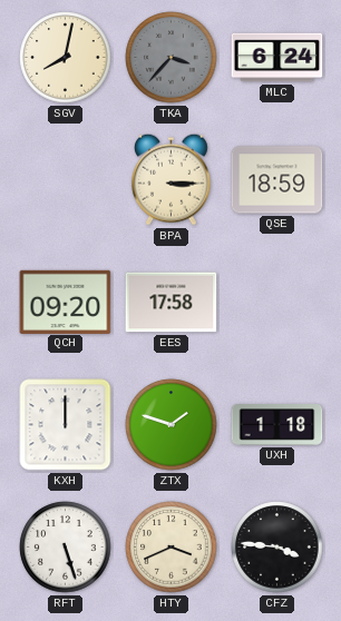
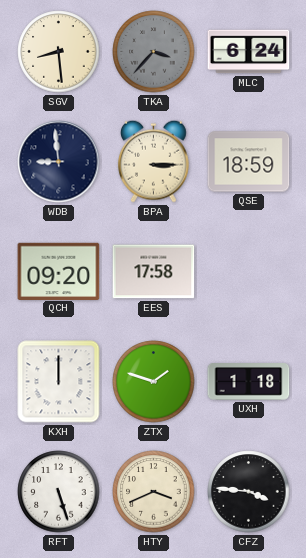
SGV: 8:02 -> 8:29
WDB: none -> 8:59
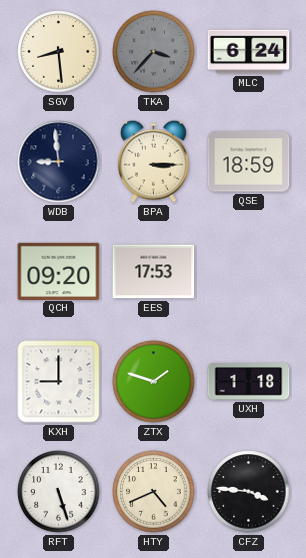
EES: 17:58 -> 17:53
KXH: 12:00 -> 9:00
HTY: 3:41 -> 4:41
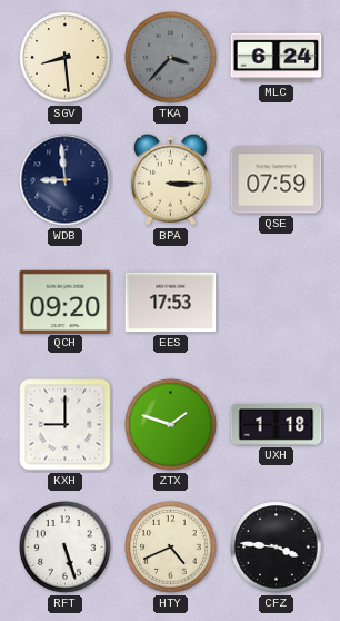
QSE: 18:59 -> 07:59
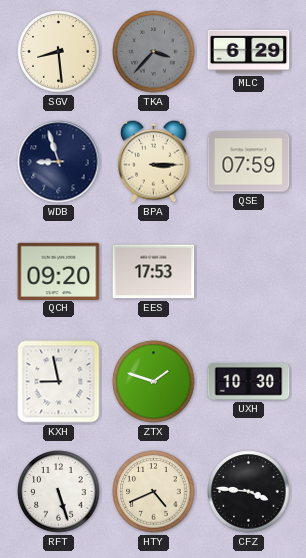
MLC: 6:24 -> 6:29
WDB: 8:59 -> 8:57
KXH: 9:00 -> 8:58
UXH: 1:18 -> 10:30
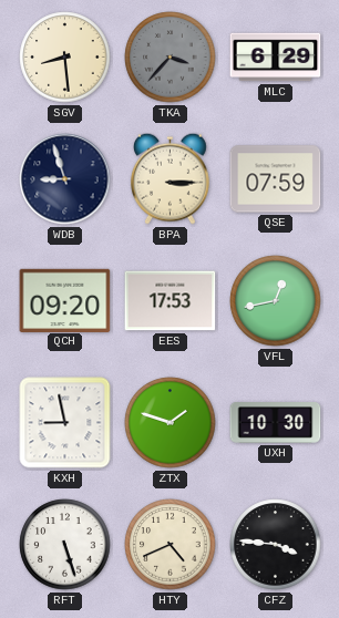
VFL: none -> 12:43
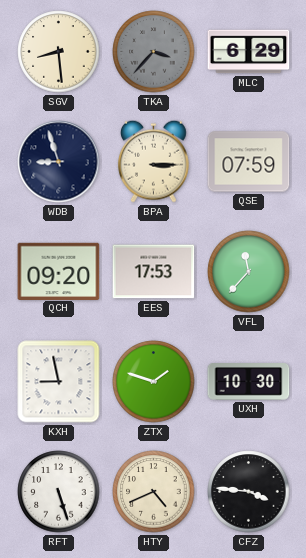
VFL: 12:43 -> 11:37
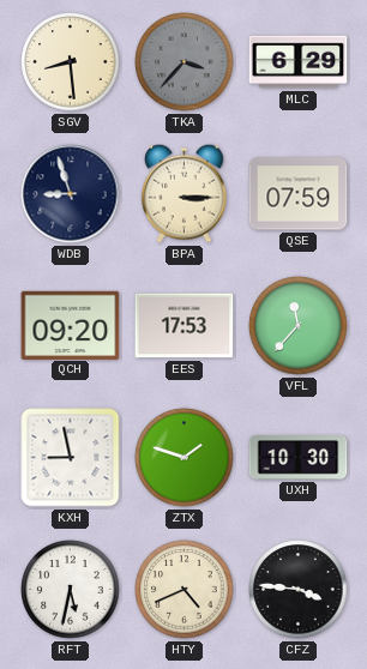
RFT: 5:27 -> 5:32
